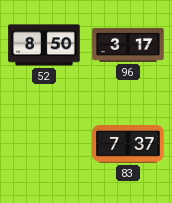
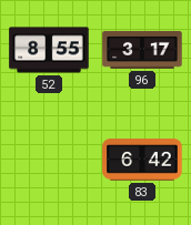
52: 8:50 -> 8:55
83: 7:37 -> 6:42
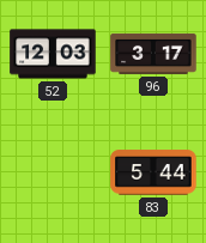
52: 8:55 -> 12:03
83: 6:42 -> 5:44
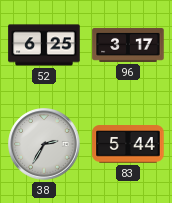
52: 12:03 -> 6:25
38: none -> 2:35
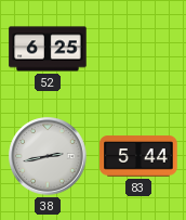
96: 3:17 -> none
38: 2:35 -> 2:43
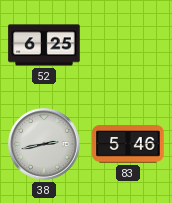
83: 5:44 -> 5:46
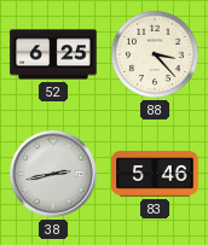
88: none -> 3:23
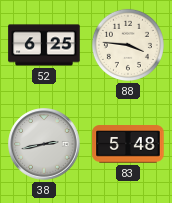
88: 3:23 -> 3:46
83: 5:46 -> 5:48
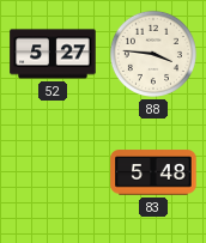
52: 6:25 -> 5:27
38: 2:43 -> none
